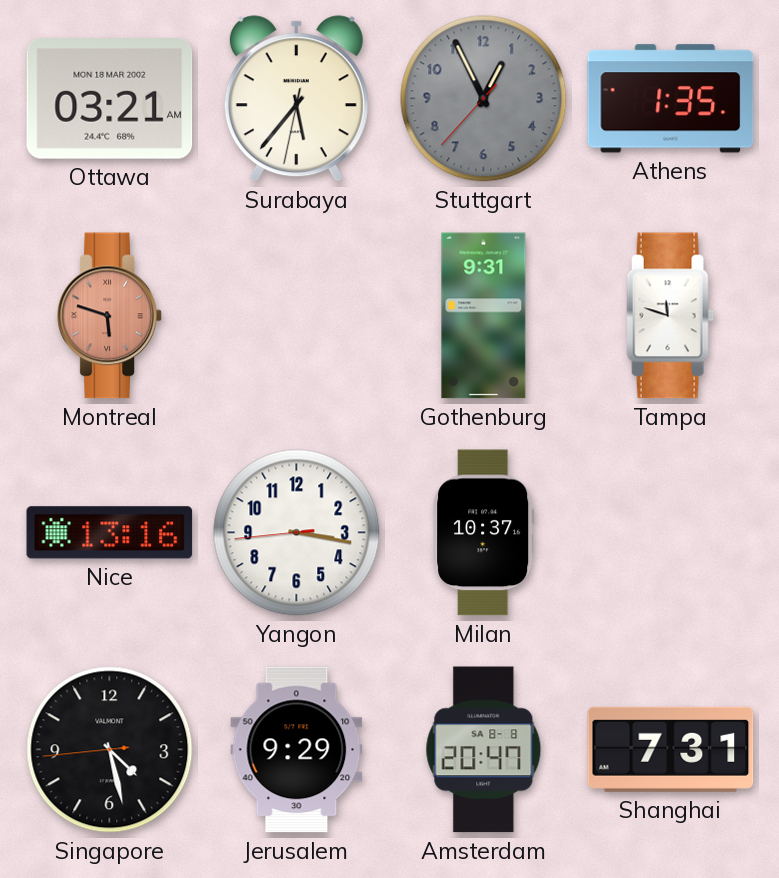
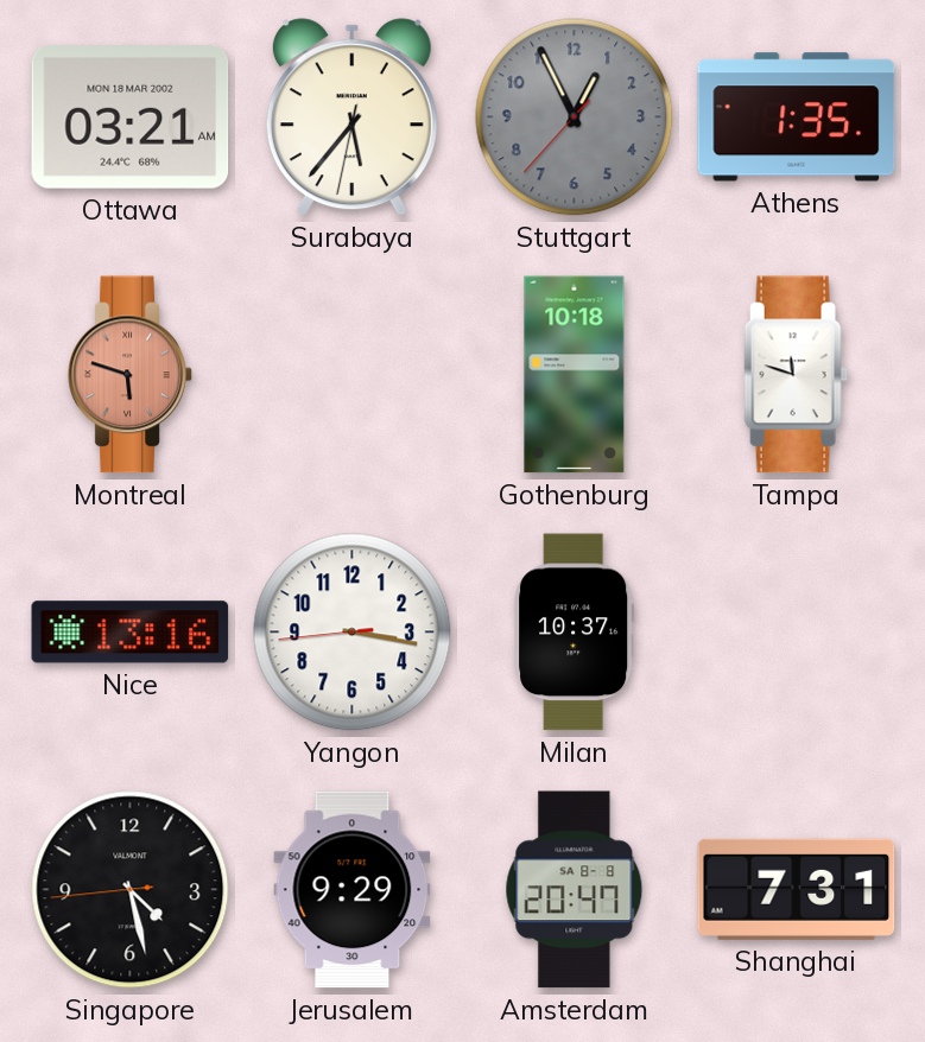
Gothenburg: 9:31 -> 10:18
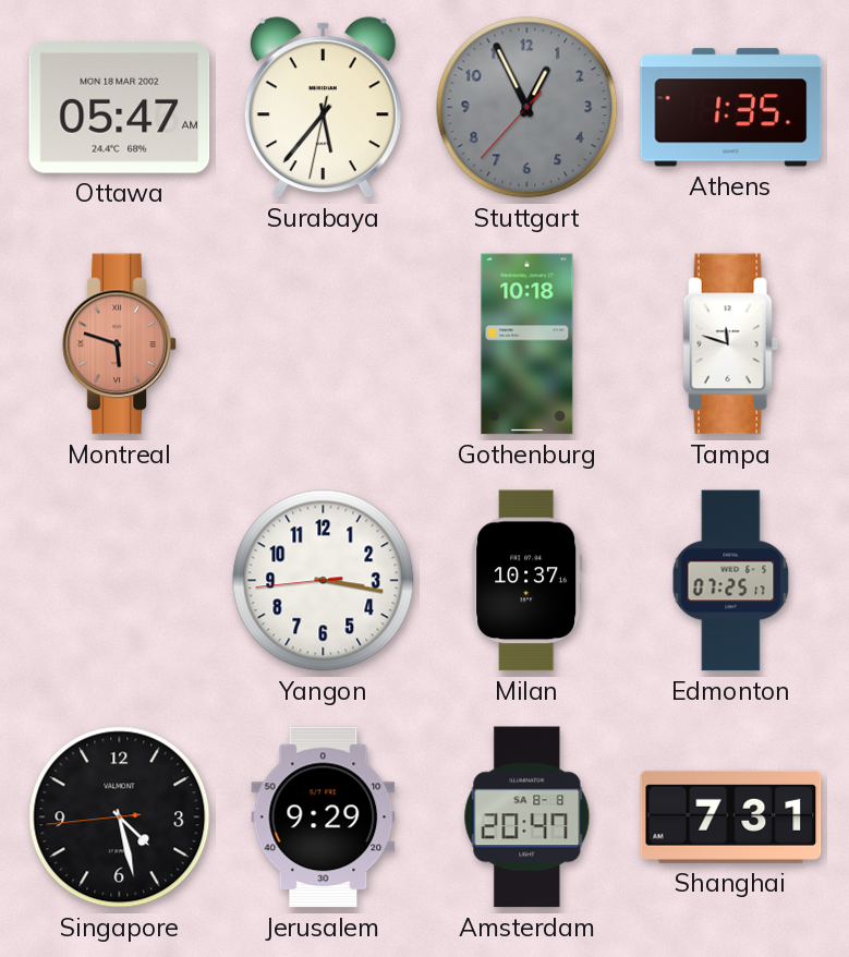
Ottawa: 03:21 -> 05:47
Nice: 13:16 -> none
Edmonton: none -> 07:25
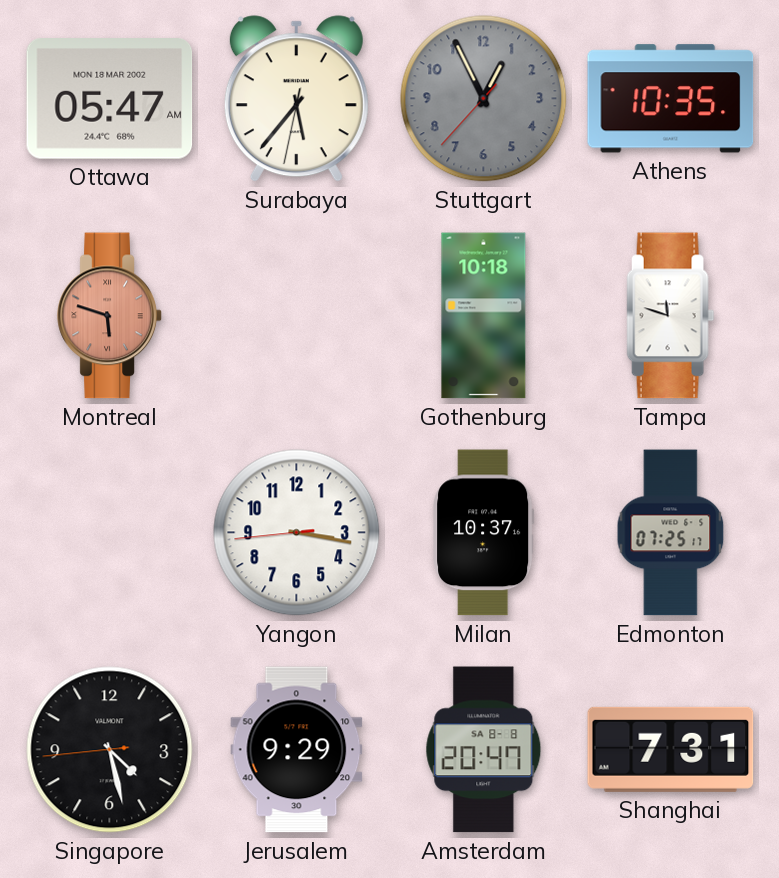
Athens: 1:35 -> 10:35
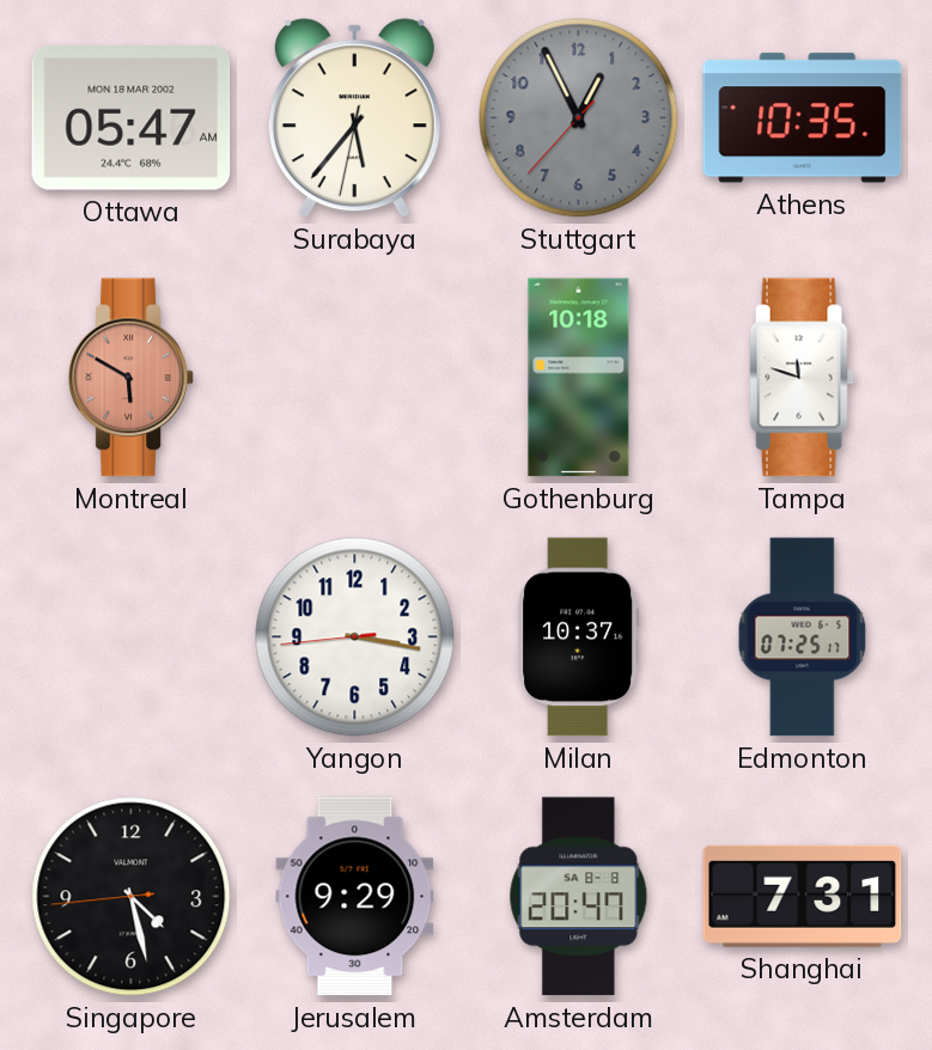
Montreal: 5:48 -> 5:50
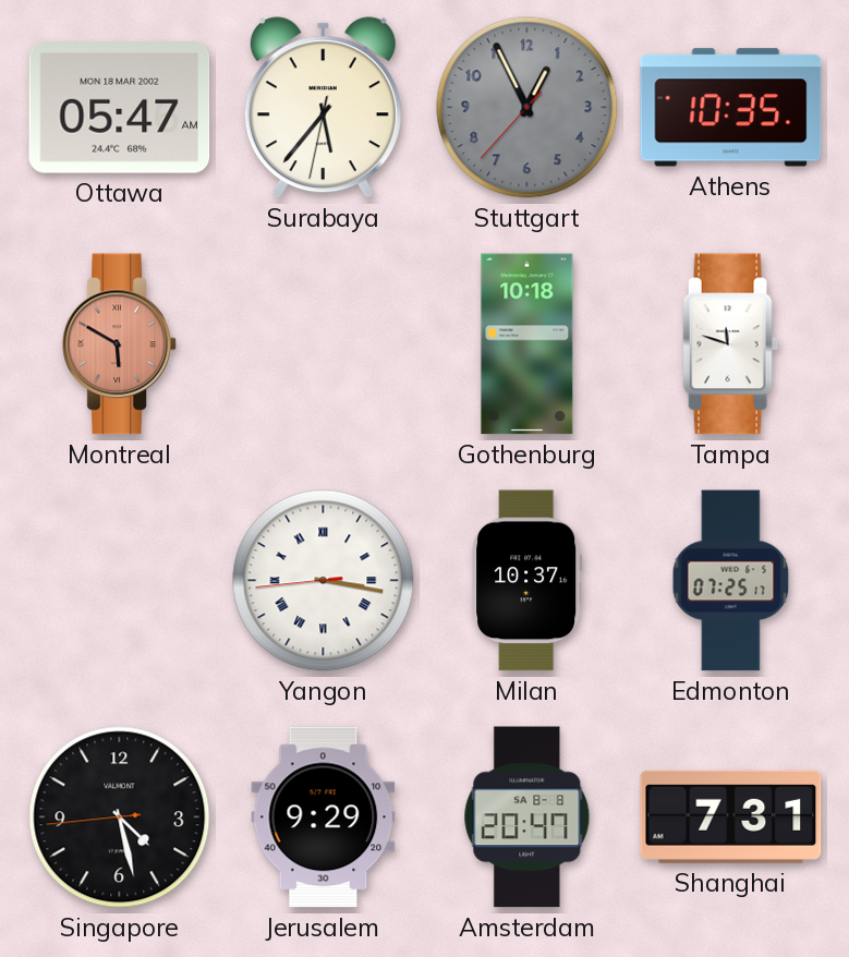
Yangon numerals: Arabic -> Roman
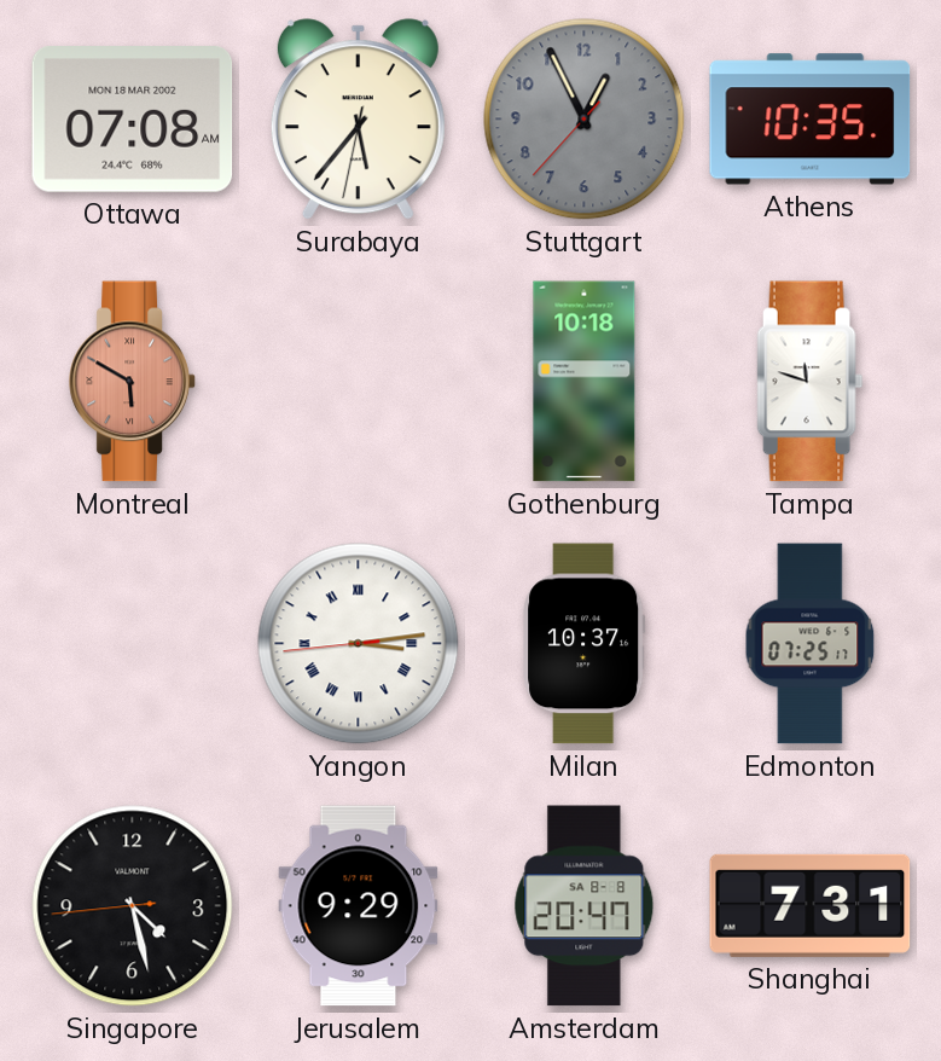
Ottawa: 05:47 -> 07:08
Yangon: 3:16 -> 3:13
